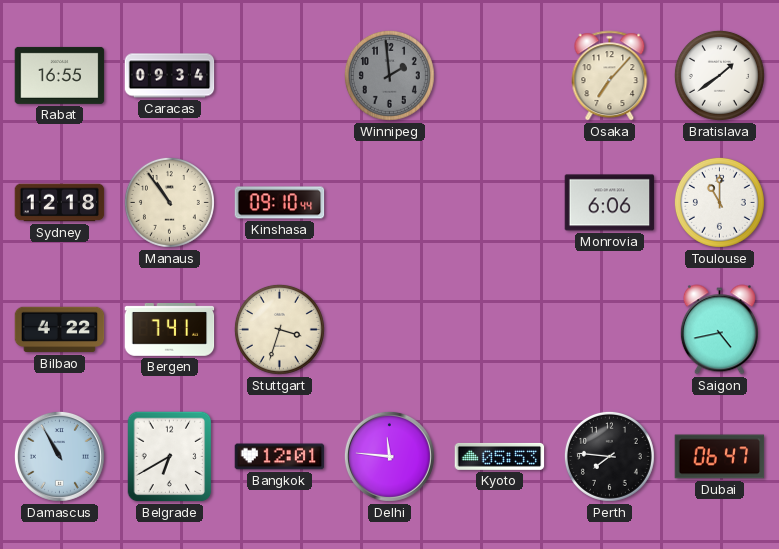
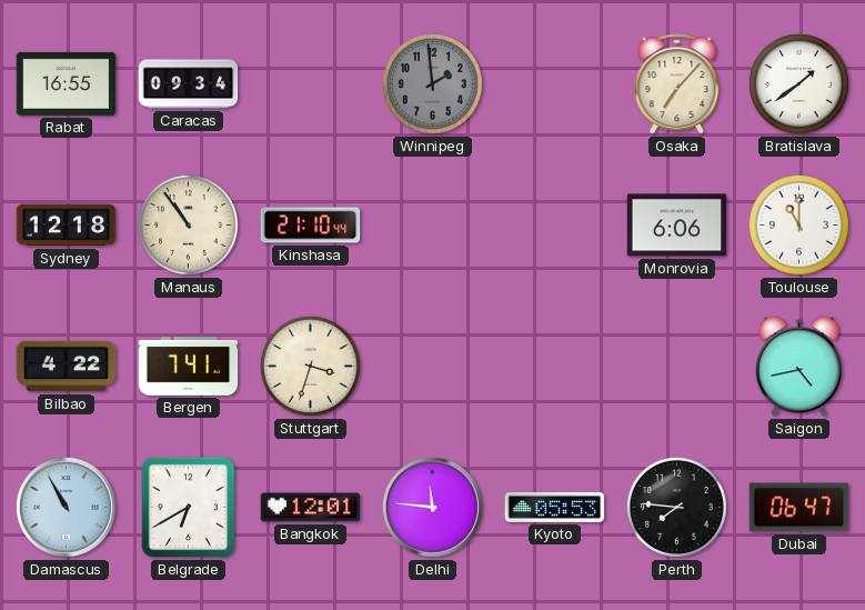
Kinshasa: 09:10 -> 21:10
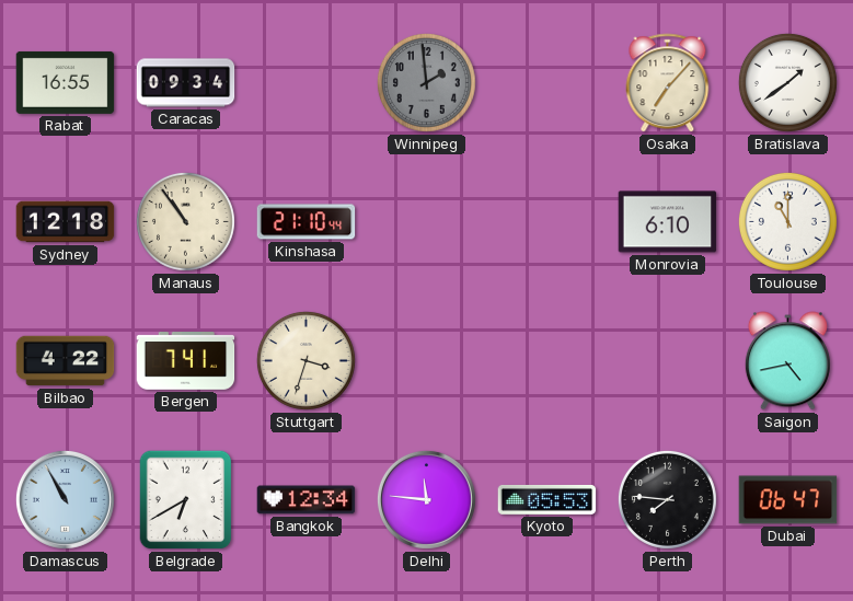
Monrovia: 6:06 -> 6:10
Bangkok: 12:01 -> 12:34
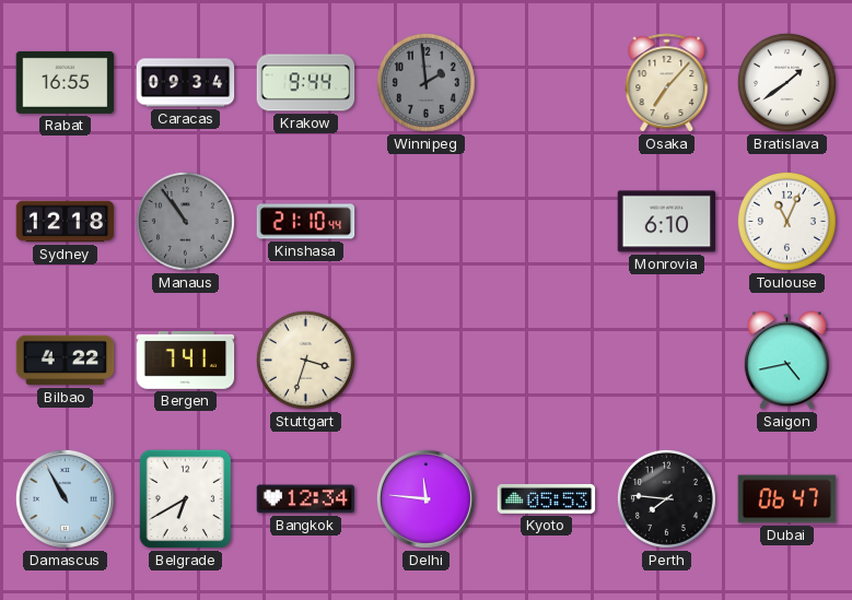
Krakow: none -> 9:44
Manaus dial: cream -> grey
Toulouse: 11:00 -> 11:04
